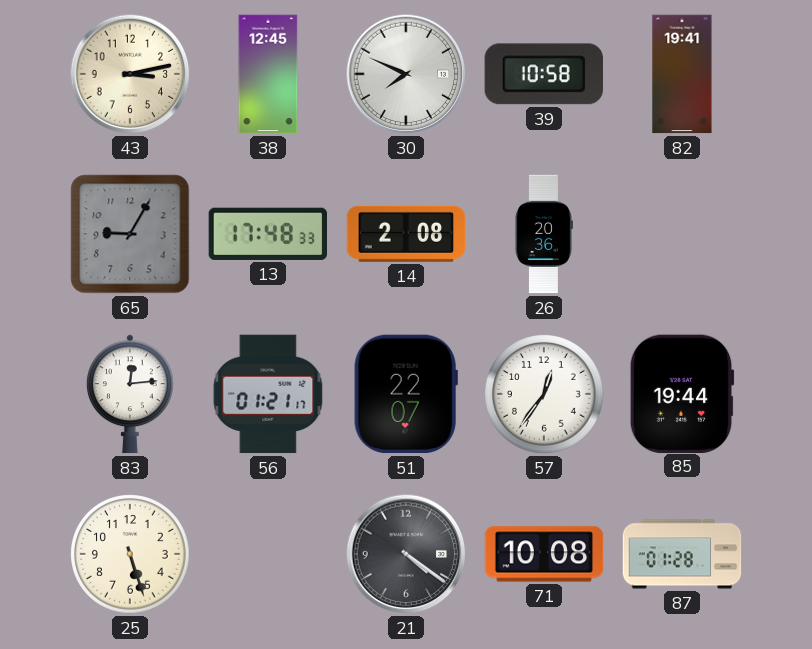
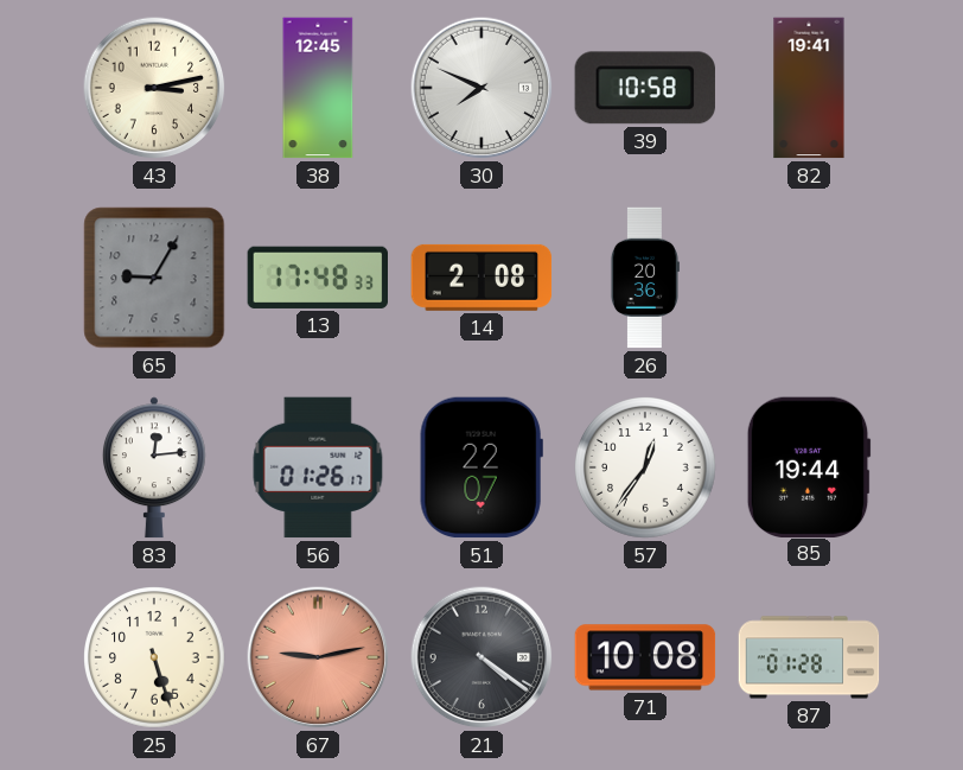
56: 01:21 -> 01:26
67: none -> 9:13
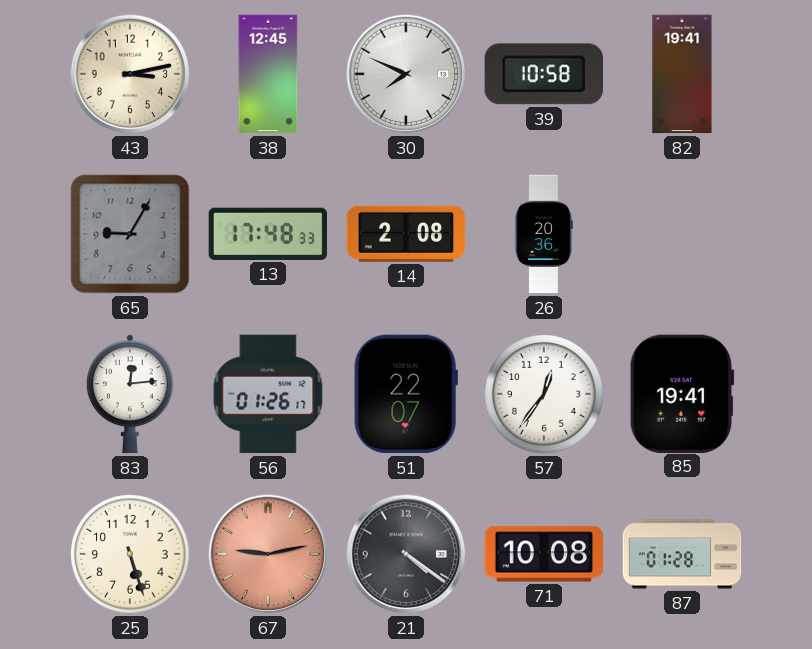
85: 19:44 -> 19:41
